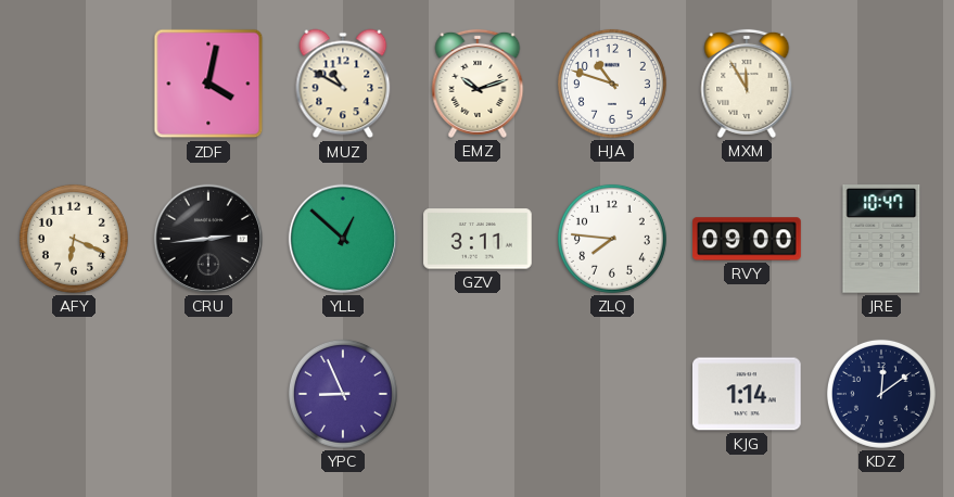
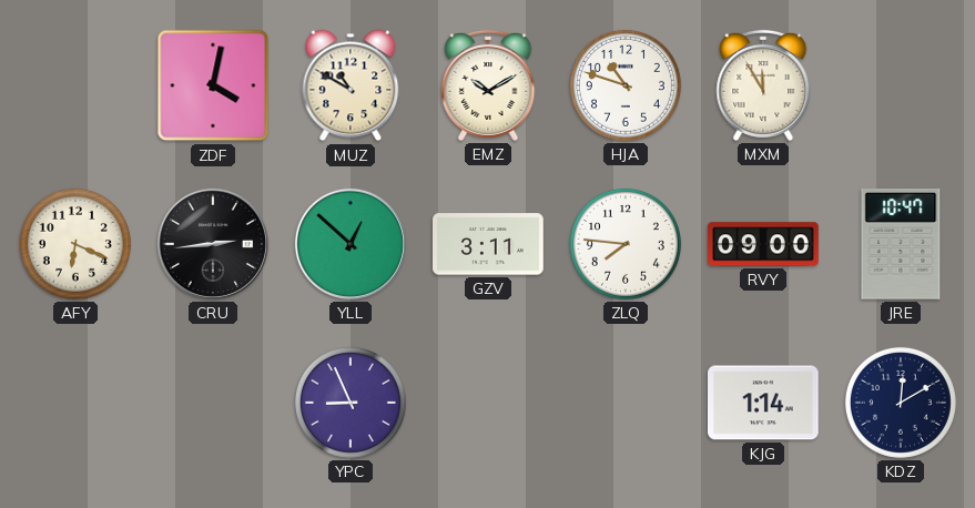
EMZ: 10:12 -> 10:10
KDZ: 12:09 -> 12:10
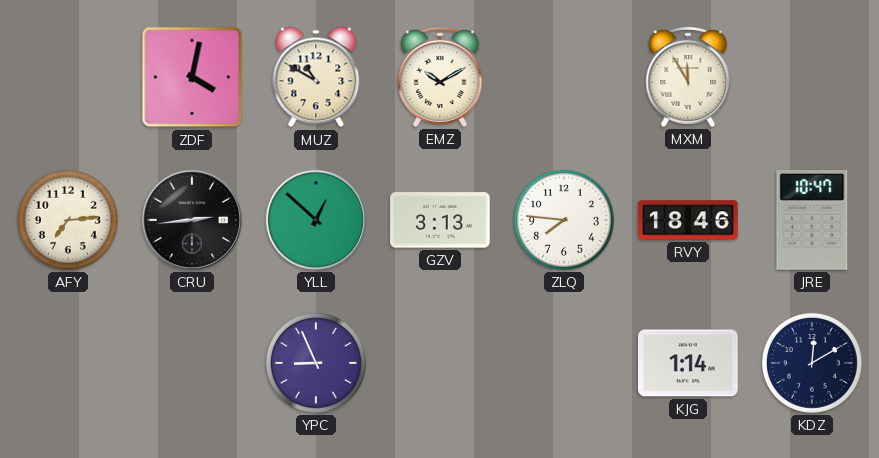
HJA: 10:48 -> none
AFY: 6:19 -> 7:14
GZV: 3:11 -> 3:13
RVY: 09:00 -> 18:46
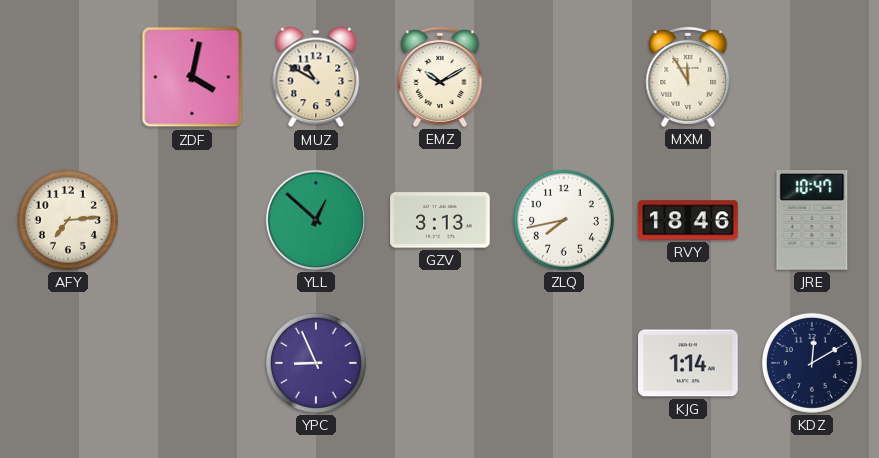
CRU: 2:44 -> none
ZLQ: 7:46 -> 7:43
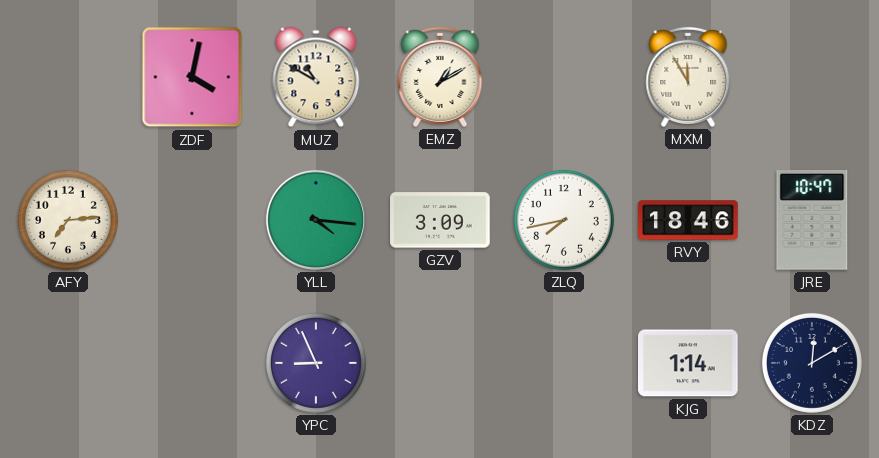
EMZ: 10:10 -> 1:10
YLL: 12:52 -> 4:16
GZV: 3:13 -> 3:09
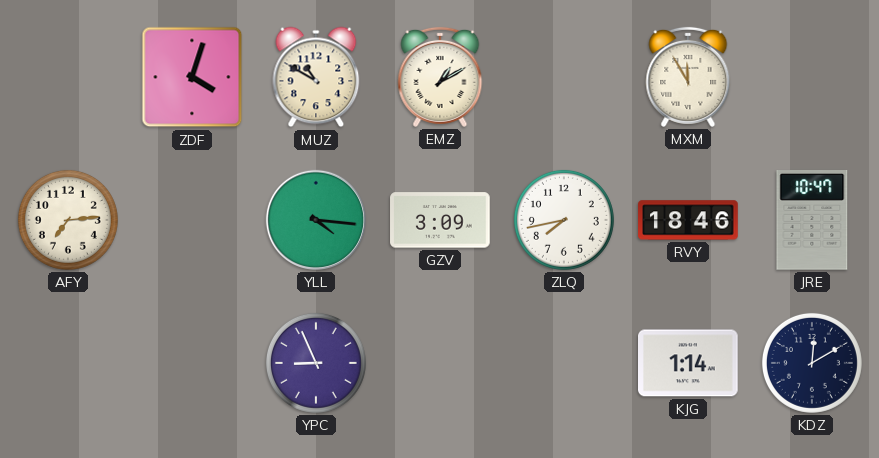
ZDF: 4:02 -> 4:03
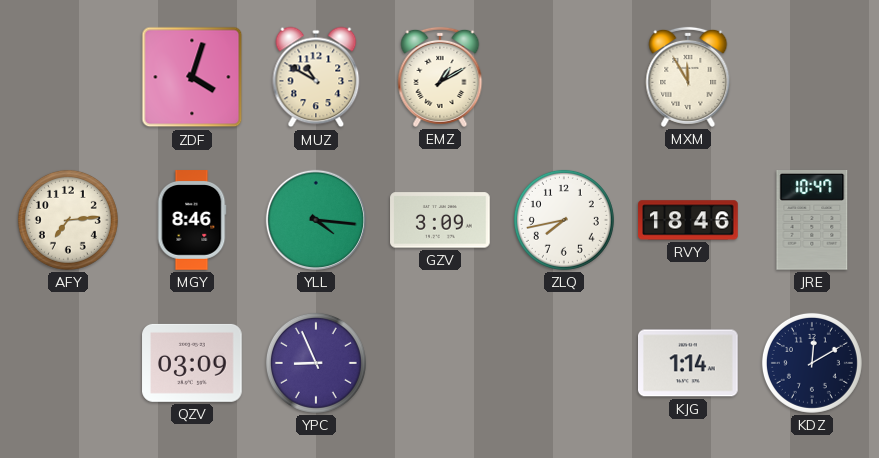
MGY: none -> 8:46
QZV: none -> 03:09
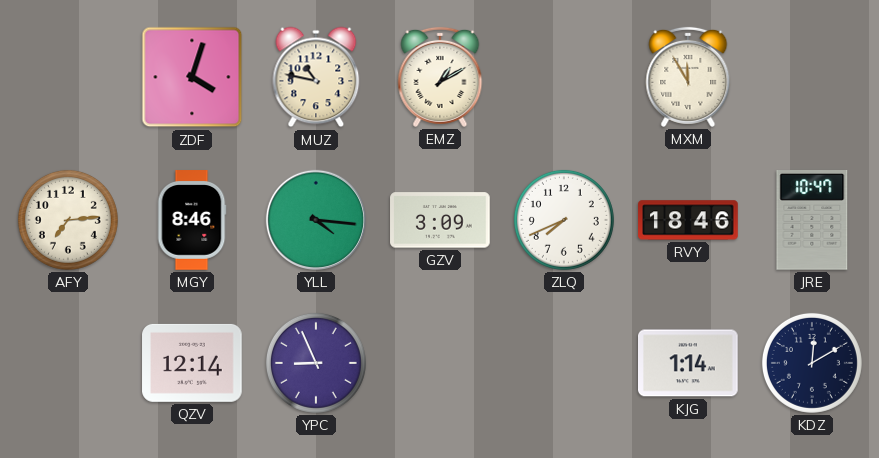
MUZ: 10:50 -> 10:47
ZLQ: 7:43 -> 7:41
QZV: 03:09 -> 12:14
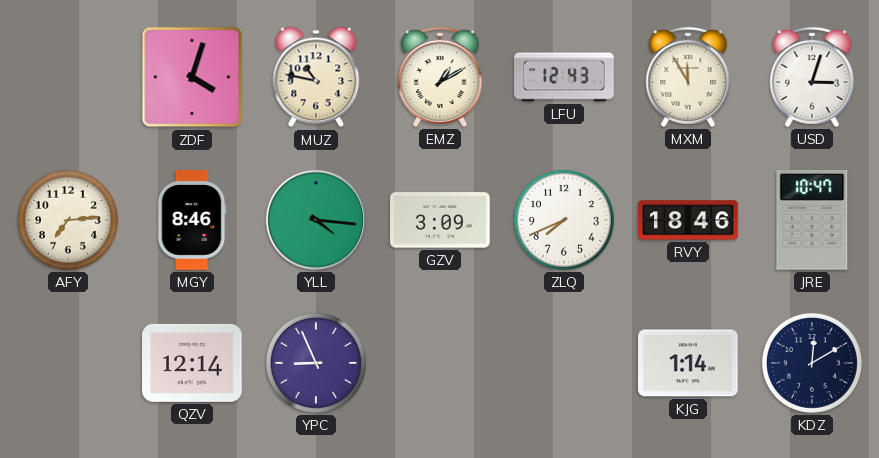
LFU: none -> 12:43
USD: none -> 3:03
